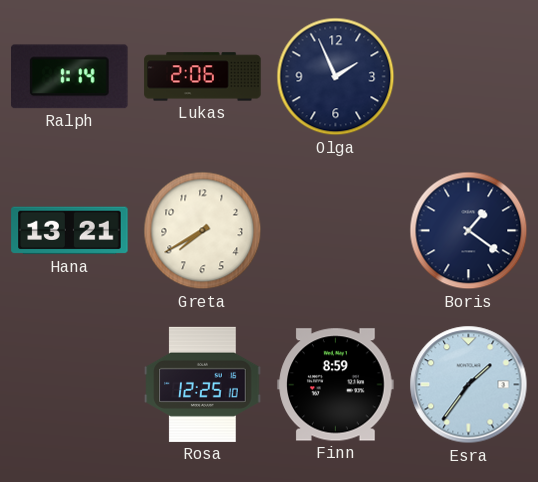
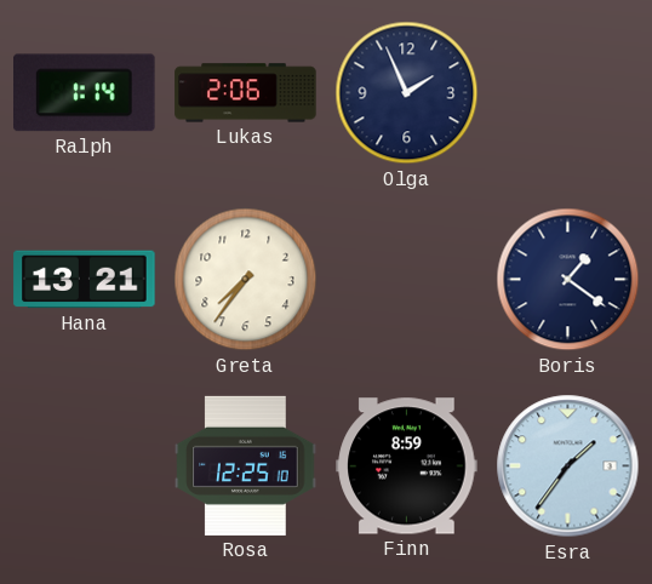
Greta: 7:40 -> 7:36
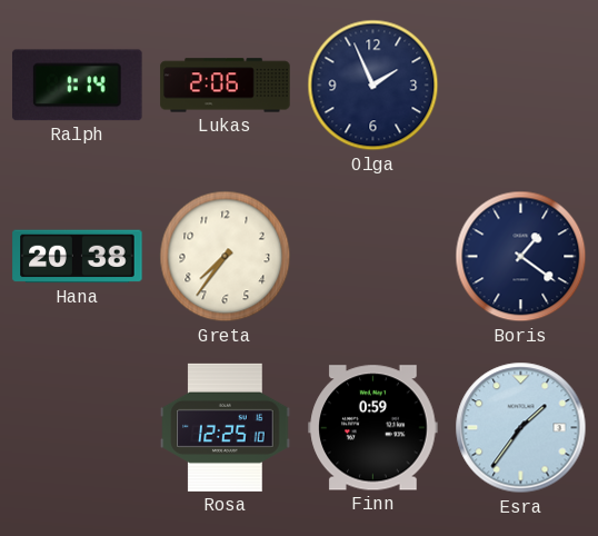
Hana: 13:21 -> 20:38
Finn: 8:59 -> 0:59
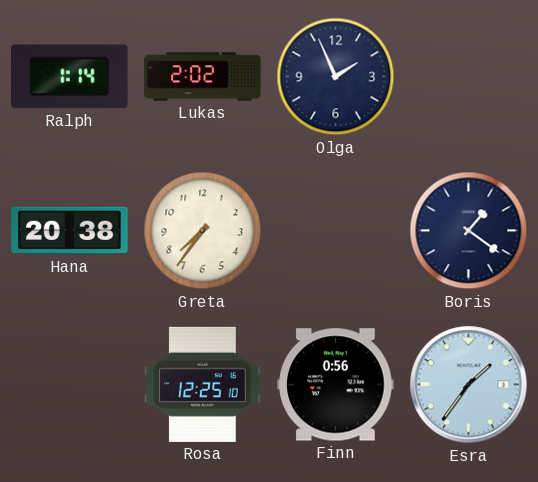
Lukas: 2:06 -> 2:02
Finn: 0:59 -> 0:56
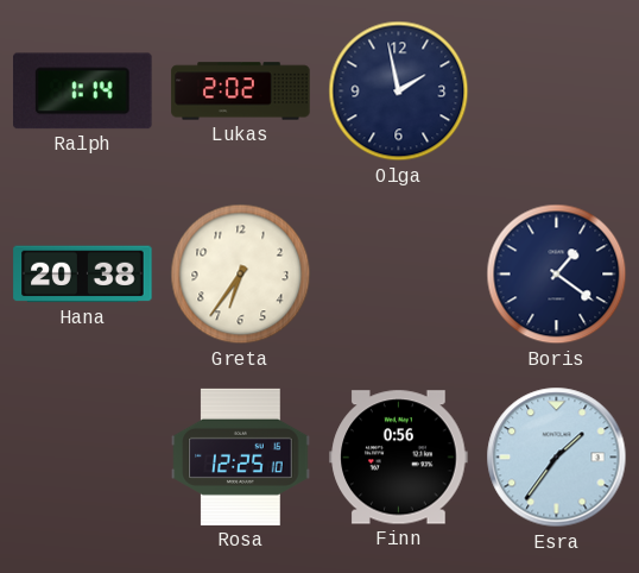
Olga: 1:56 -> 1:58
Greta: 7:36 -> 6:36
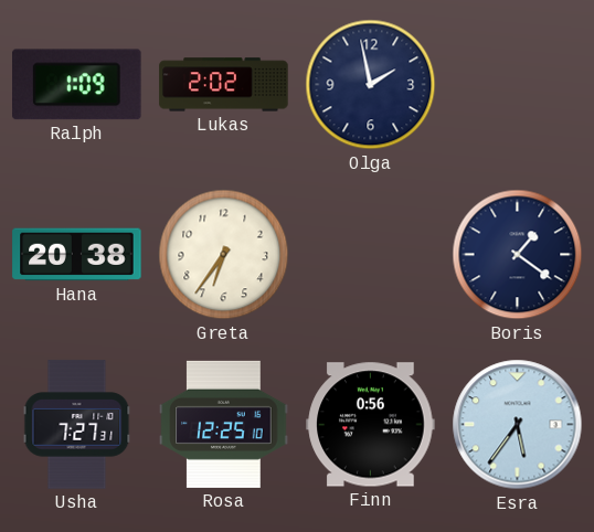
Ralph: 1:14 -> 1:09
Usha: none -> 7:27
Esra: 1:36 -> 5:36
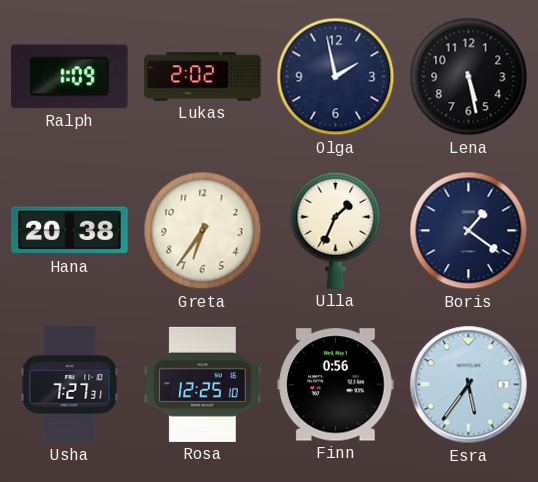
Lena: none -> 5:28
Ulla: none -> 1:34
